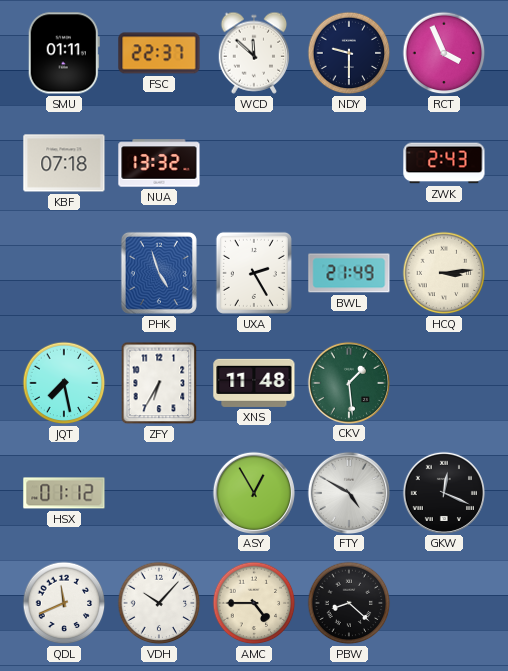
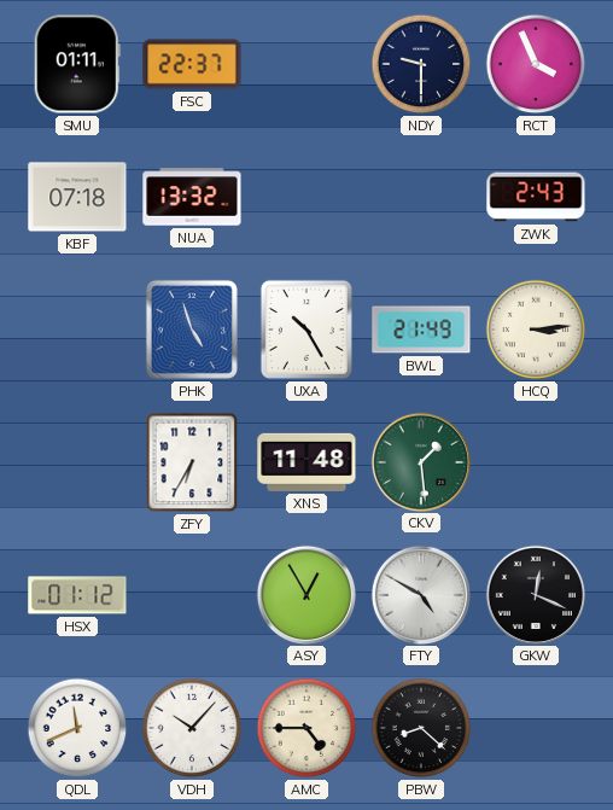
WCD: 11:52 -> none
UXA: 2:25 -> 10:25
JQT: 7:28 -> none
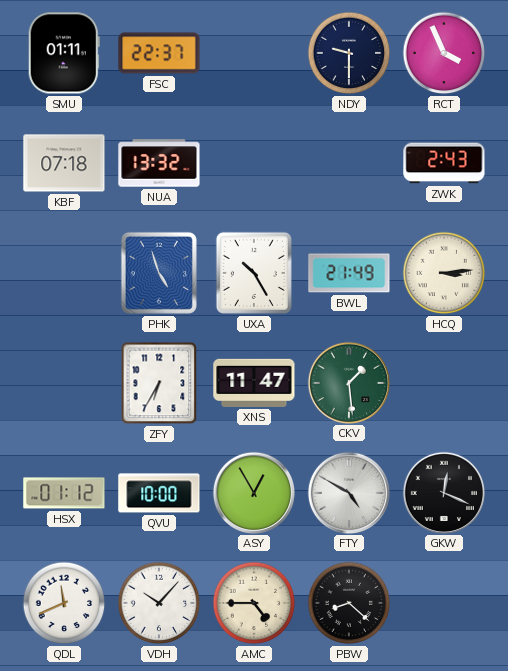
XNS: 11:48 -> 11:47
QVU: none -> 10:00
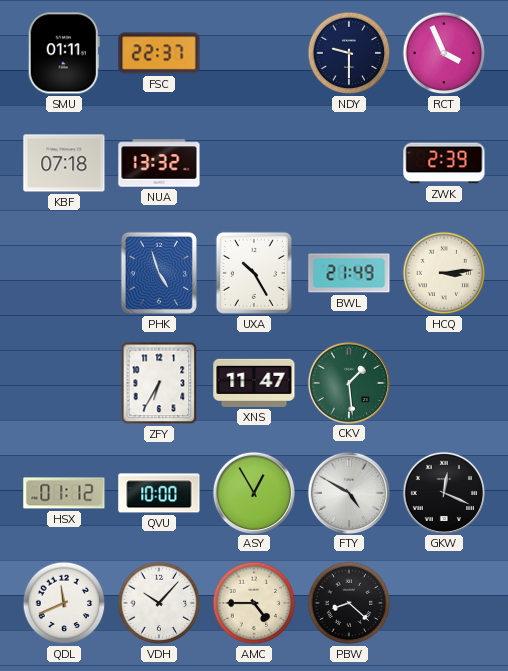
ZWK: 2:43 -> 2:39
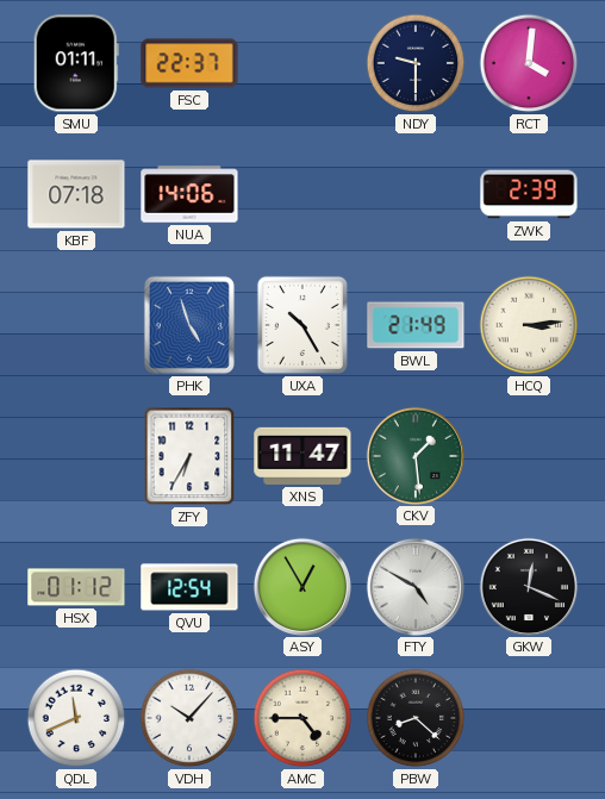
RCT: 3:56 -> 4:01
NUA: 13:32 -> 14:06
QVU: 10:00 -> 12:54
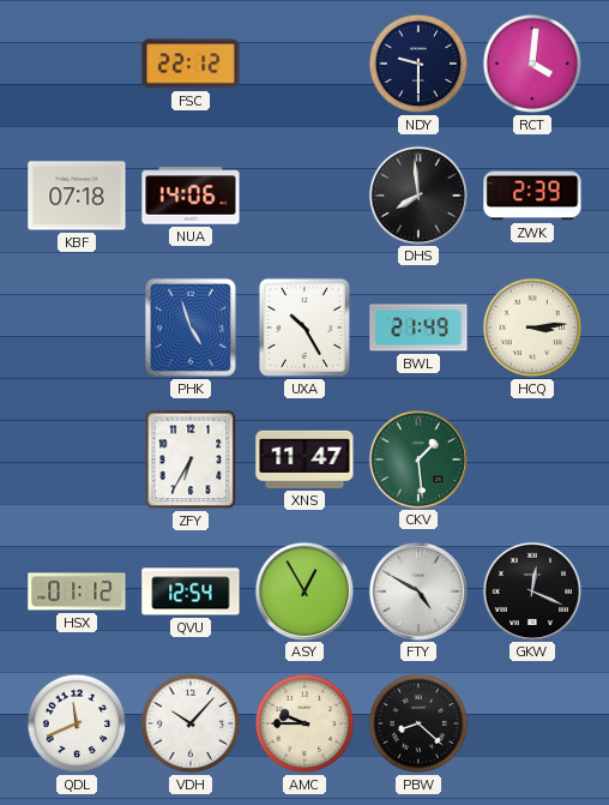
SMU: 01:11 -> none
FSC: 22:37 -> 22:12
DHS: none -> 7:59
AMC: 4:45 -> 9:45
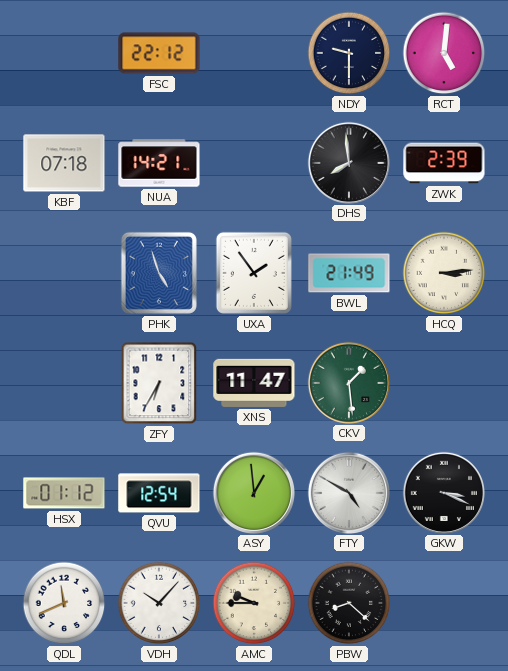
RCT: 4:01 -> 5:01
NUA: 14:06 -> 14:21
UXA: 10:25 -> 1:54
ASY: 12:55 -> 12:59
GKW: 12:19 -> 3:19
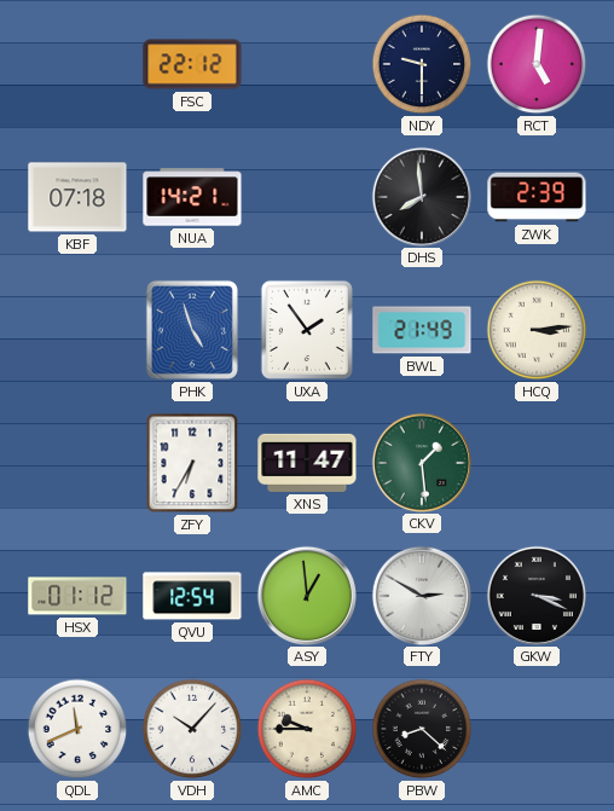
FTY: 4:50 -> 2:50
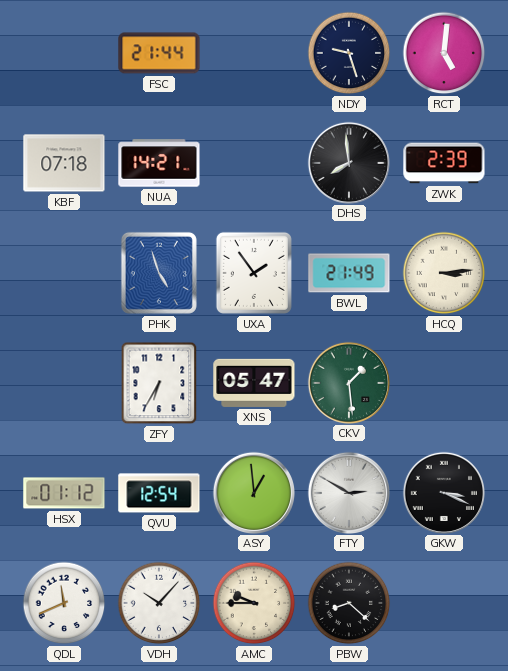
FSC: 22:12 -> 21:44
NDY: 9:30 -> 9:27
XNS: 11:47 -> 05:47
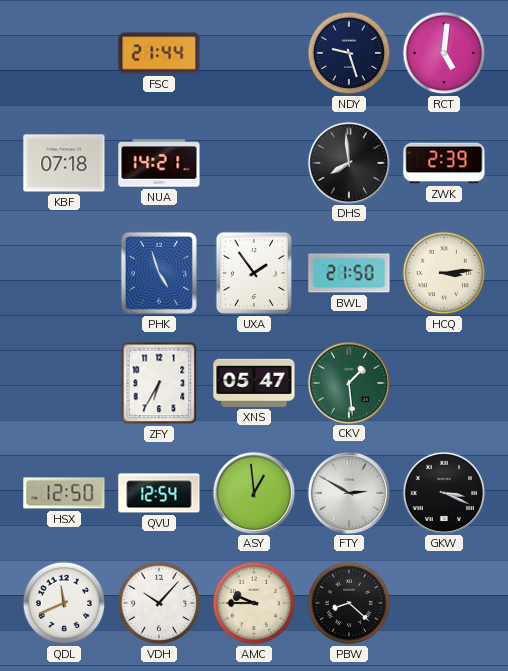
BWL: 21:49 -> 21:50
HSX: 01:12 -> 12:50
